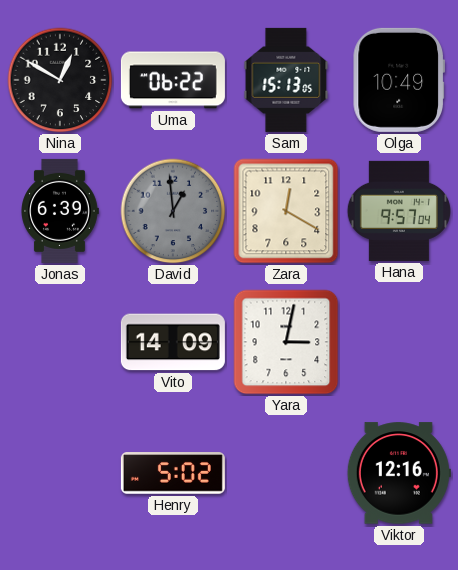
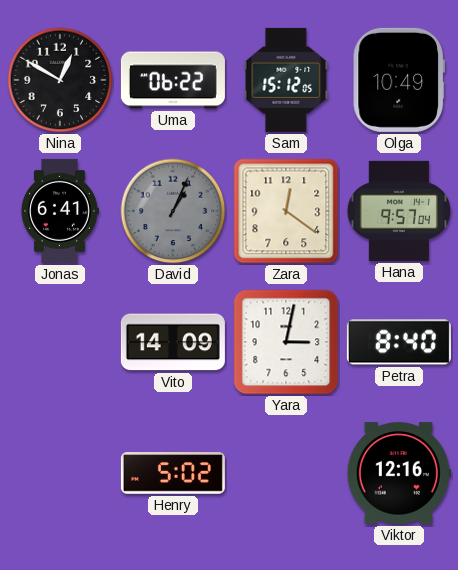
Sam: 15:13 -> 15:12
Jonas: 6:39 -> 6:41
David: 12:59 -> 1:04
Zara: 12:20 -> 12:21
Petra: none -> 8:40
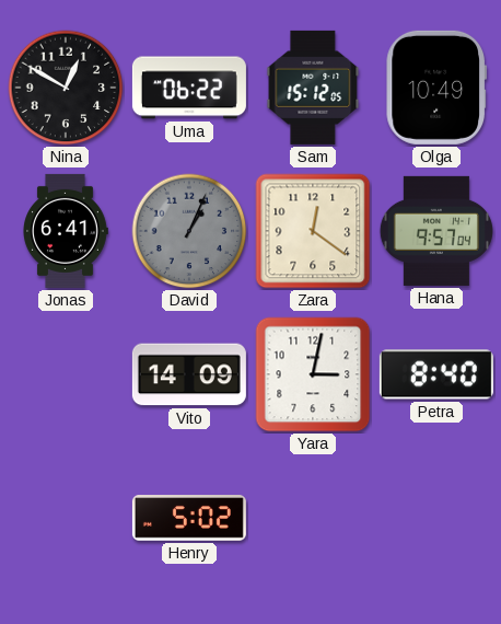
Viktor: 12:16 -> none
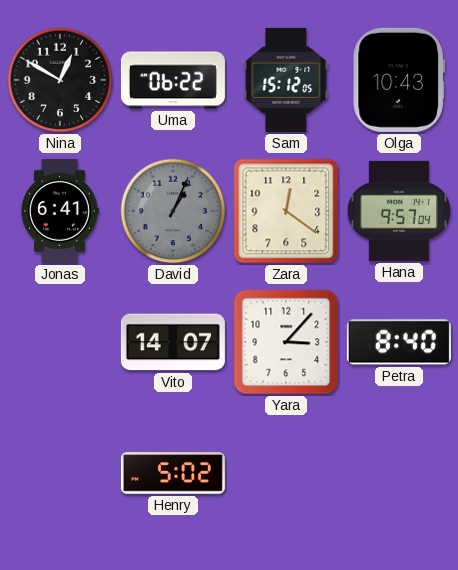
Olga: 10:49 -> 10:43
Vito: 14:09 -> 14:07
Yara: 3:02 -> 3:07
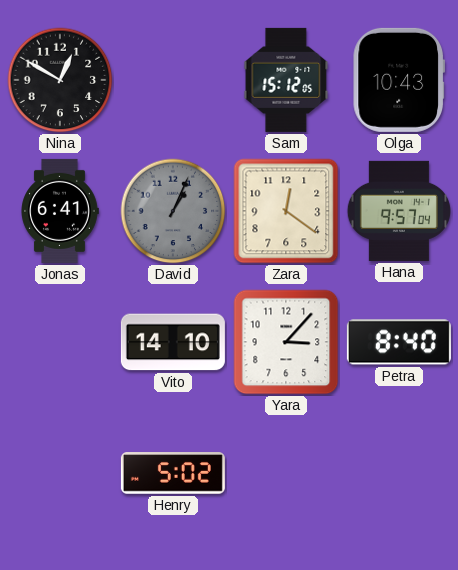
Uma: 06:22 -> none
Vito: 14:07 -> 14:10
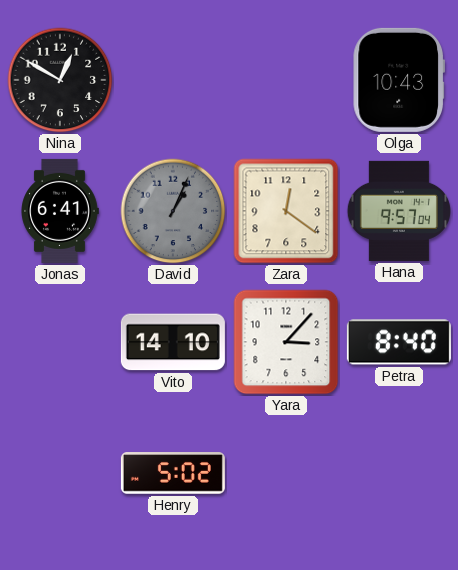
Sam: 15:12 -> none
